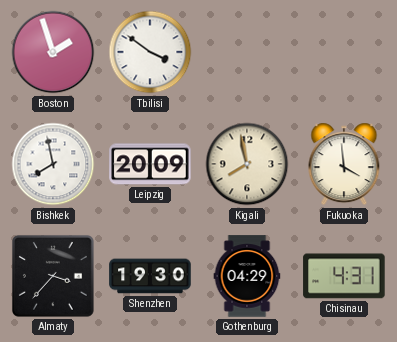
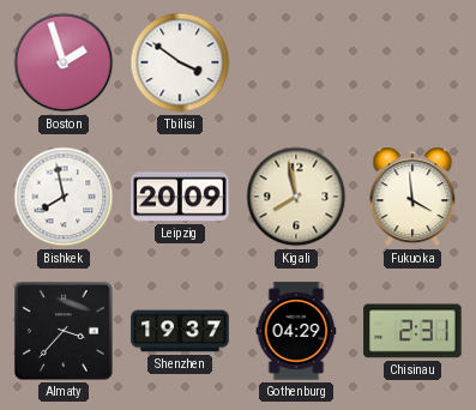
Shenzhen: 19:30 -> 19:37
Chisinau: 4:31 -> 2:31
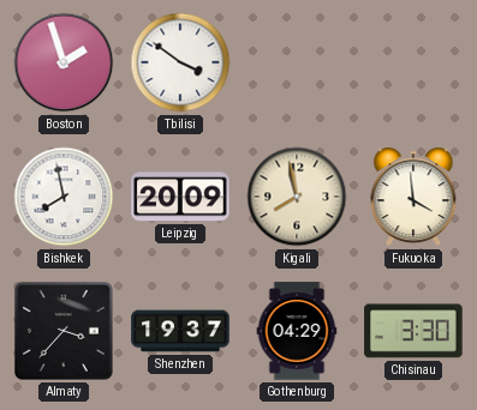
Chisinau: 2:31 -> 3:30
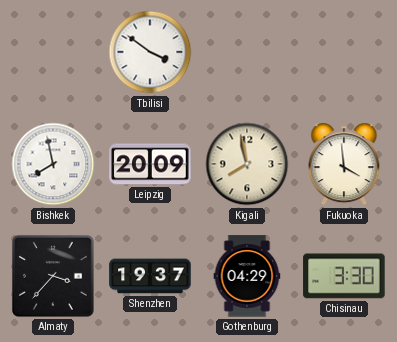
Boston: 1:57 -> none
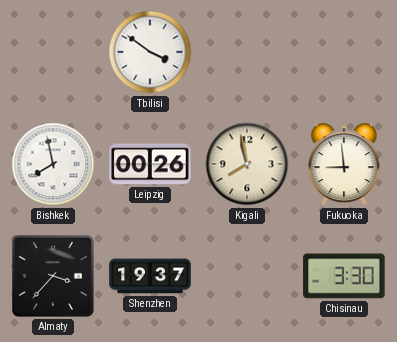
Leipzig: 20:09 -> 00:26
Fukuoka: 3:59 -> 8:59
Gothenburg: 04:29 -> none
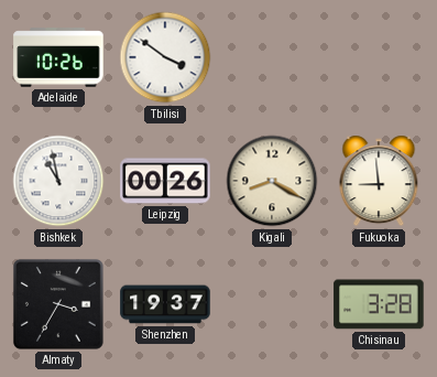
Adelaide: none -> 10:26
Bishkek: 7:58 -> 10:58
Kigali: 7:58 -> 8:20
Almaty: 3:37 -> 3:35
Chisinau: 3:30 -> 3:28
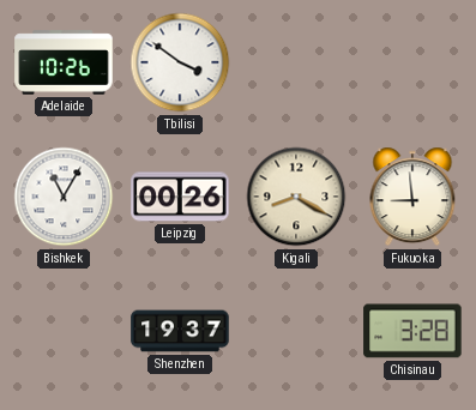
Bishkek: 10:58 -> 11:05
Almaty: 3:35 -> none
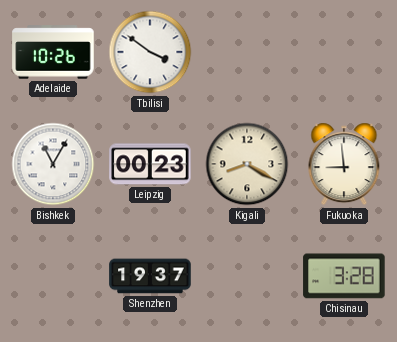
Leipzig: 00:26 -> 00:23
